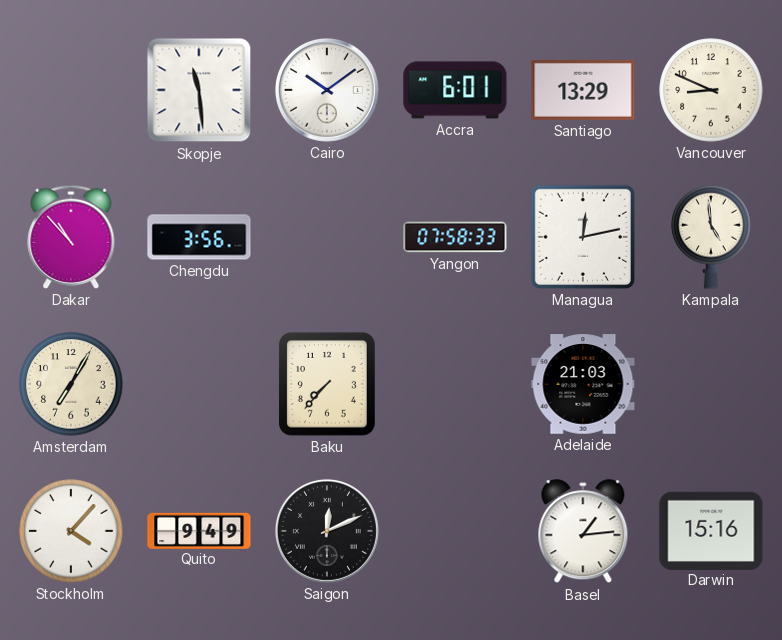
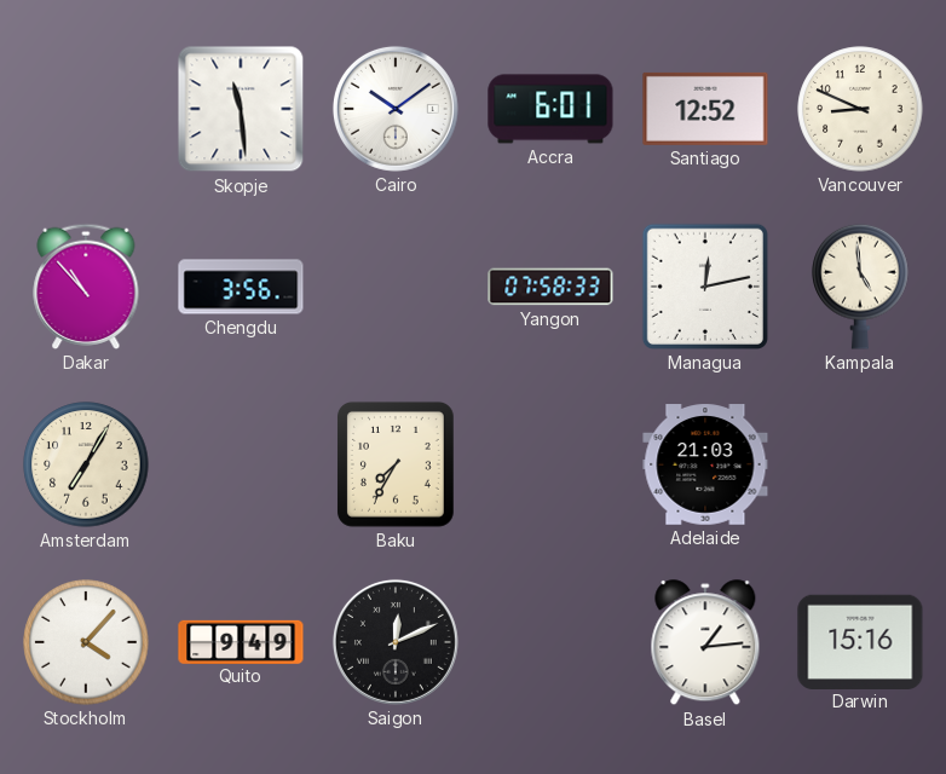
Santiago: 13:29 -> 12:52
Baku: 7:37 -> 7:35
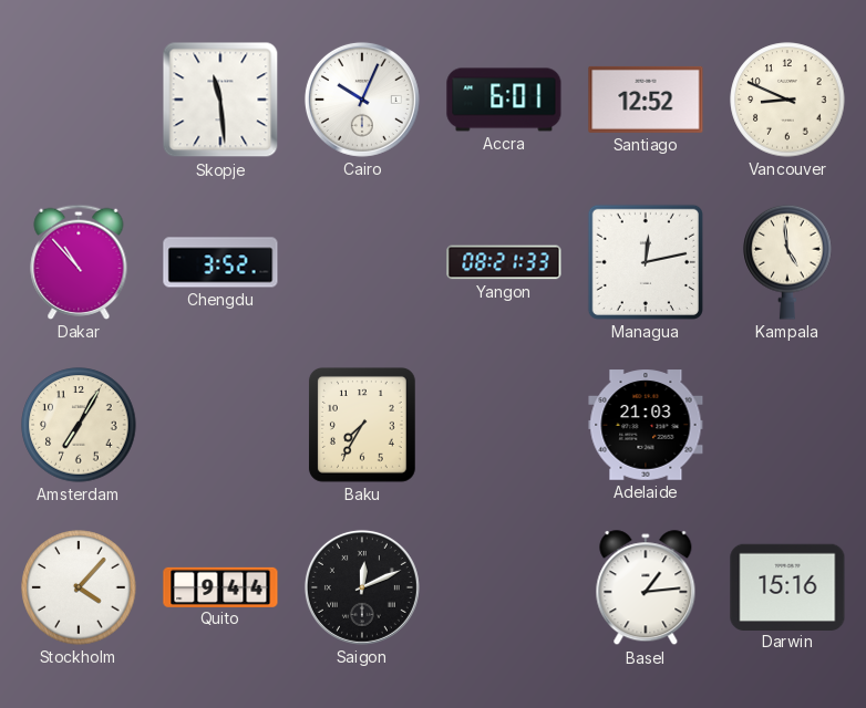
Cairo: 10:09 -> 10:04
Chengdu: 3:56 -> 3:52
Yangon: 07:58 -> 08:21
Quito: 9:49 -> 9:44
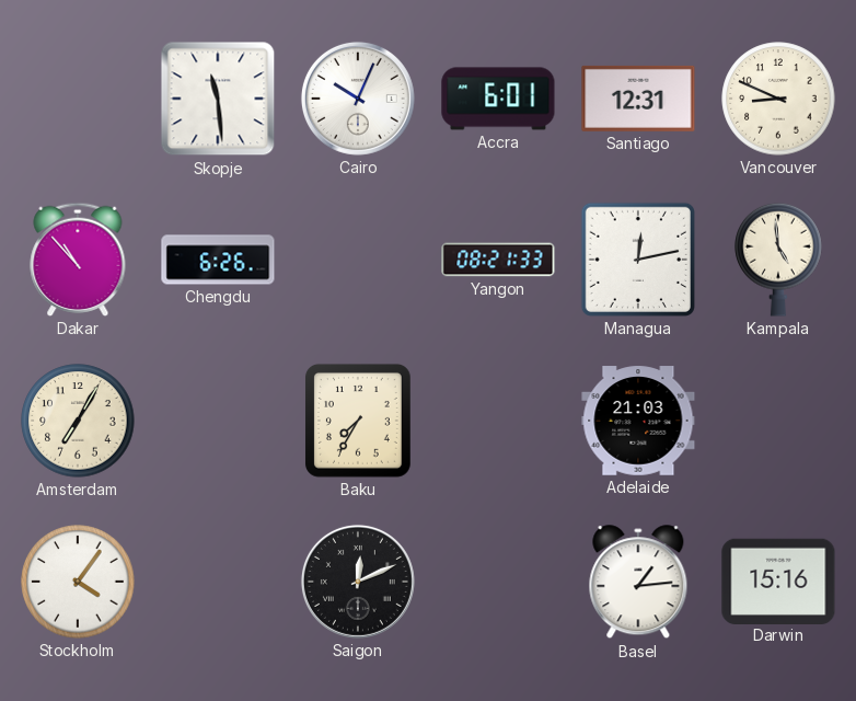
Santiago: 12:52 -> 12:31
Chengdu: 3:52 -> 6:26
Stockholm: 4:07 -> 4:06
Quito: 9:44 -> none
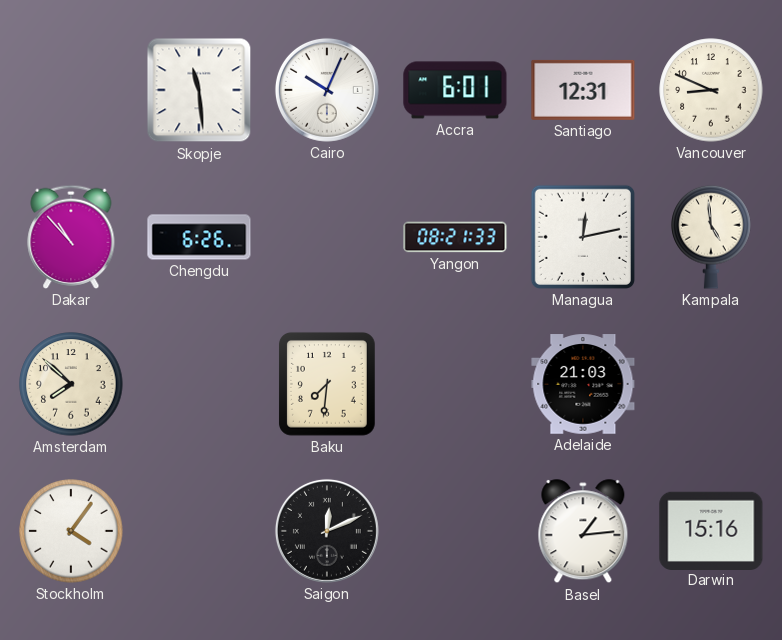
Amsterdam: 7:05 -> 7:52
Baku: 7:35 -> 7:31
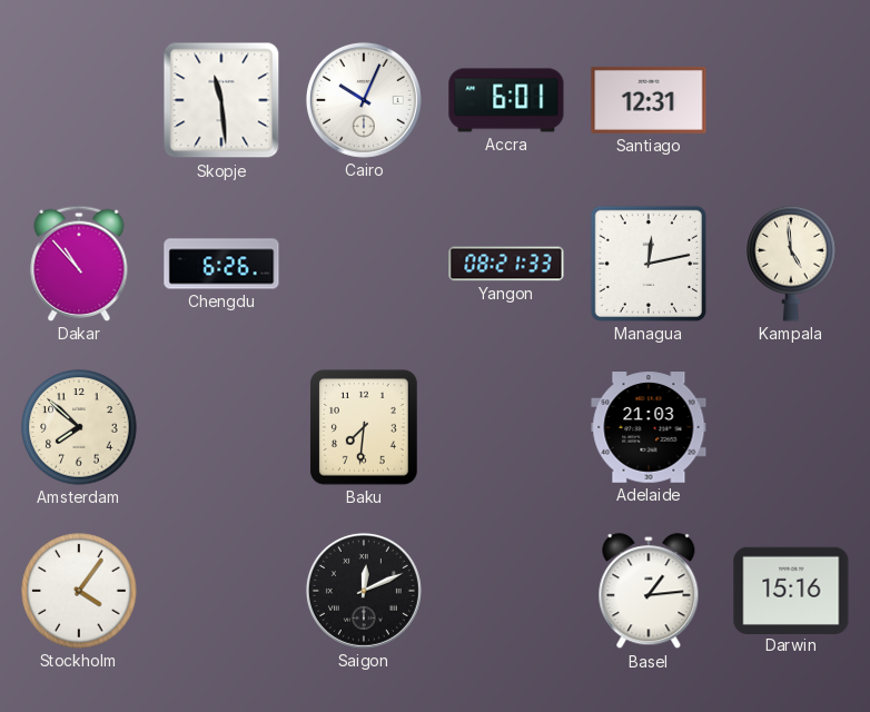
Vancouver: 8:49 -> none
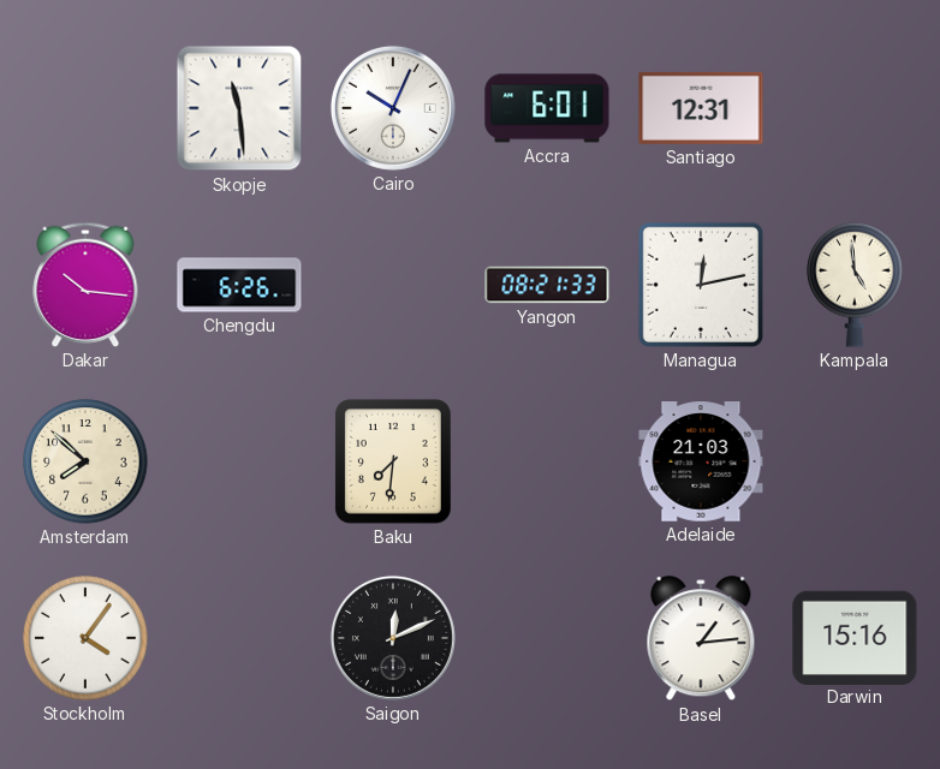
Dakar: 10:53 -> 10:16
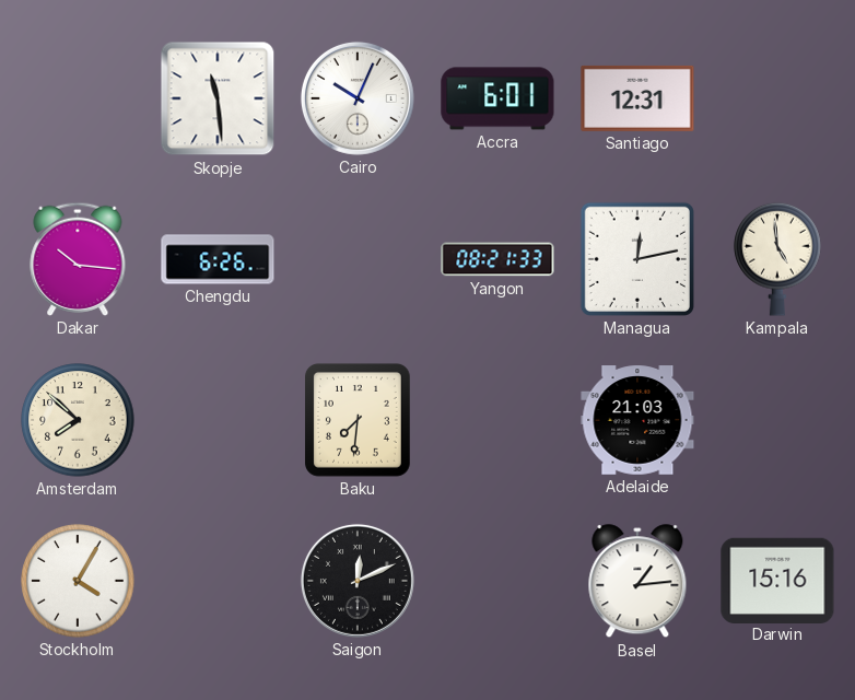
Stockholm: 4:06 -> 4:05
